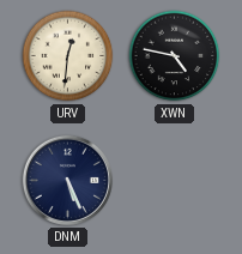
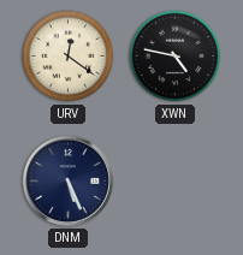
URV: 12:31 -> 12:21
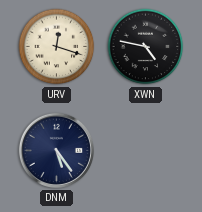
URV: 12:21 -> 12:18
DNM: 5:26 -> 5:24
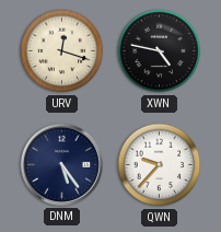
QWN: none -> 9:37
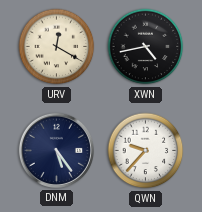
URV: 12:18 -> 12:20
XWN: 4:47 -> 4:43
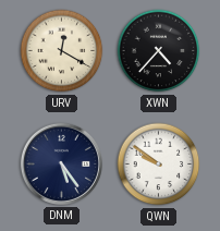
XWN: 4:43 -> 4:37
QWN: 9:37 -> 9:51
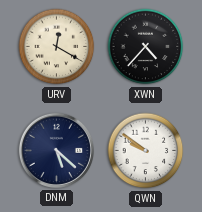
DNM: 5:24 -> 5:22
